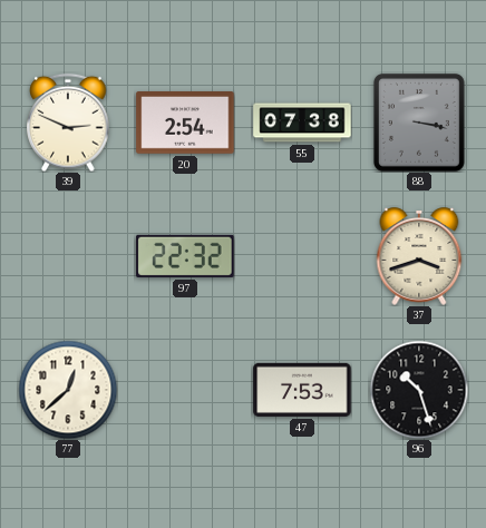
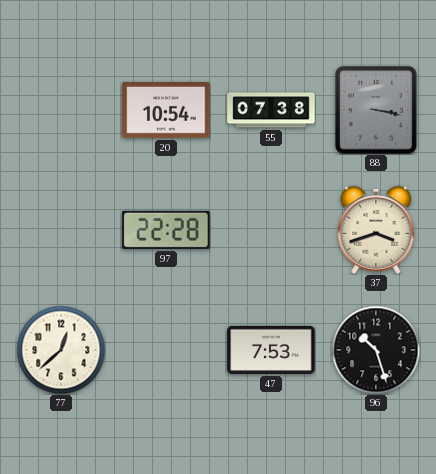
39: 2:49 -> none
20: 2:54 -> 10:54
97: 22:32 -> 22:28
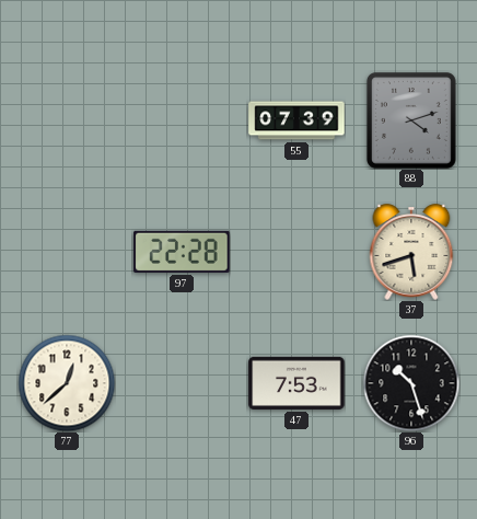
20: 10:54 -> none
55: 07:38 -> 07:39
88: 3:17 -> 4:12
37: 3:42 -> 5:42
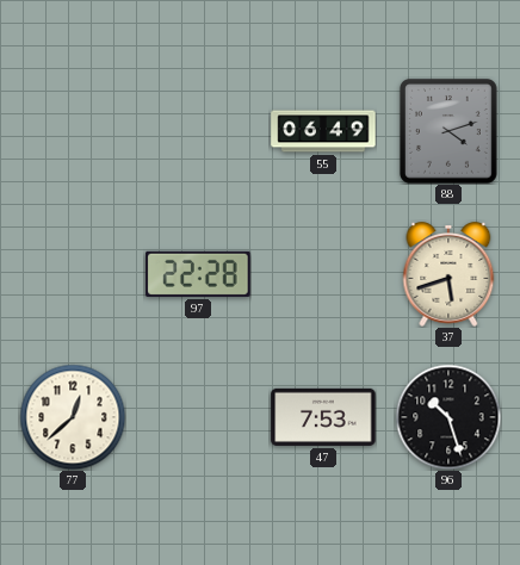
55: 07:39 -> 06:49
